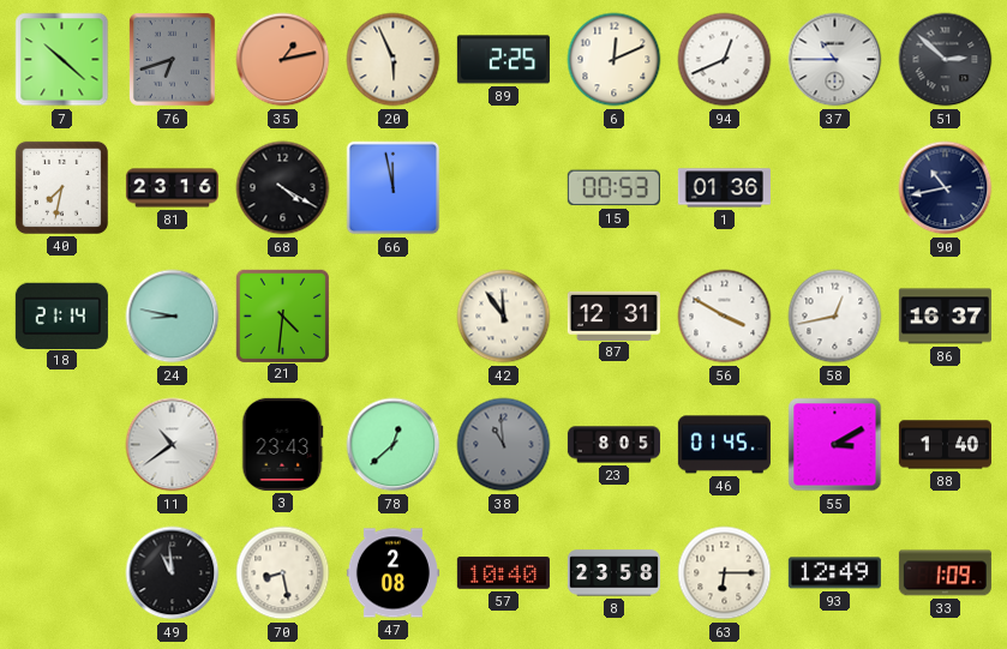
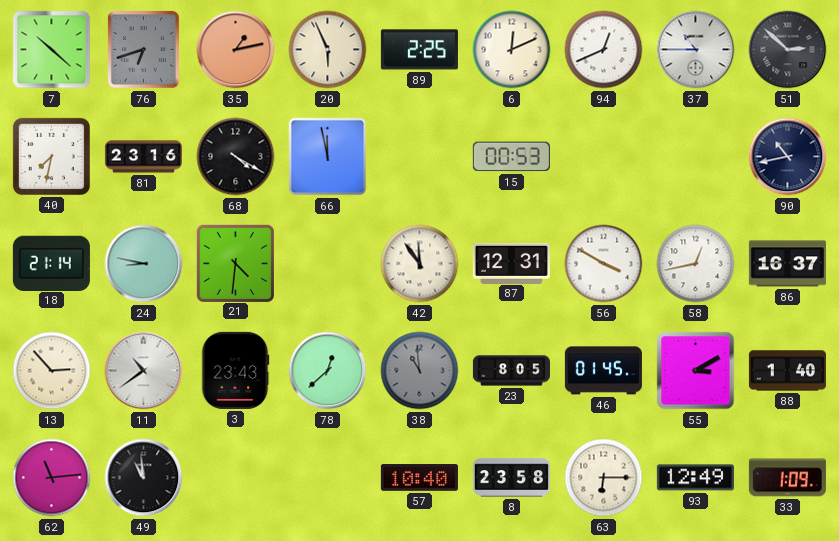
1: 01:36 -> none
13: none -> 2:53
62: none -> 11:14
70: 8:28 -> none
47: 2:08 -> none
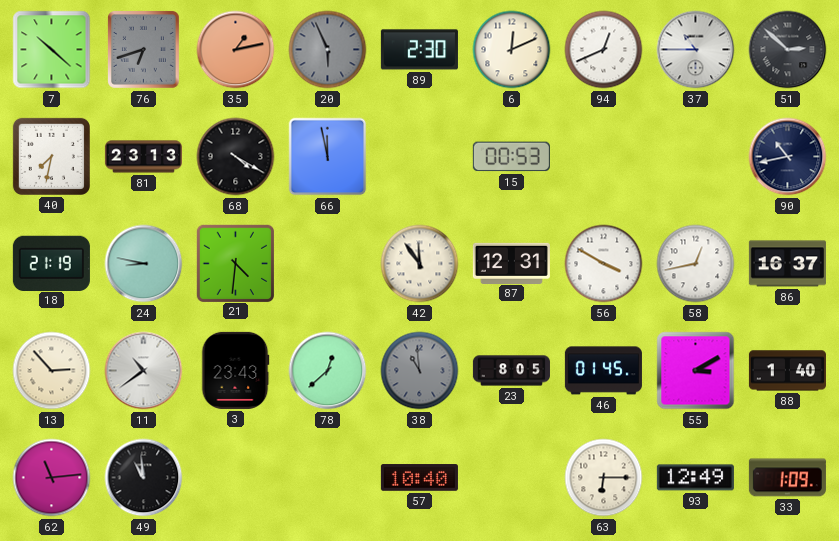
20 dial: cream -> grey
89: 2:25 -> 2:30
81: 23:16 -> 23:13
18: 21:14 -> 21:19
8: 23:58 -> none
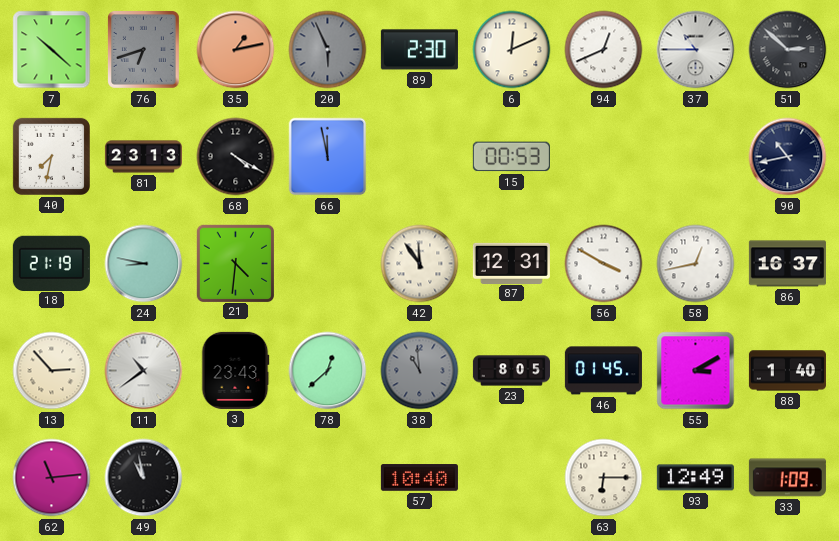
49: 10:59 -> 10:58
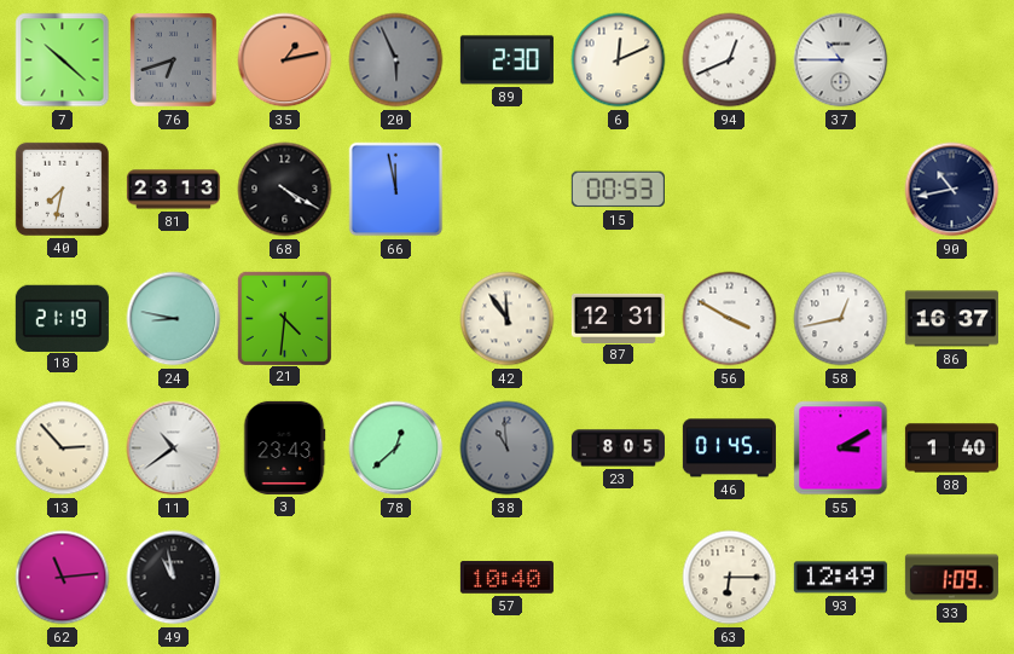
51: 2:52 -> none
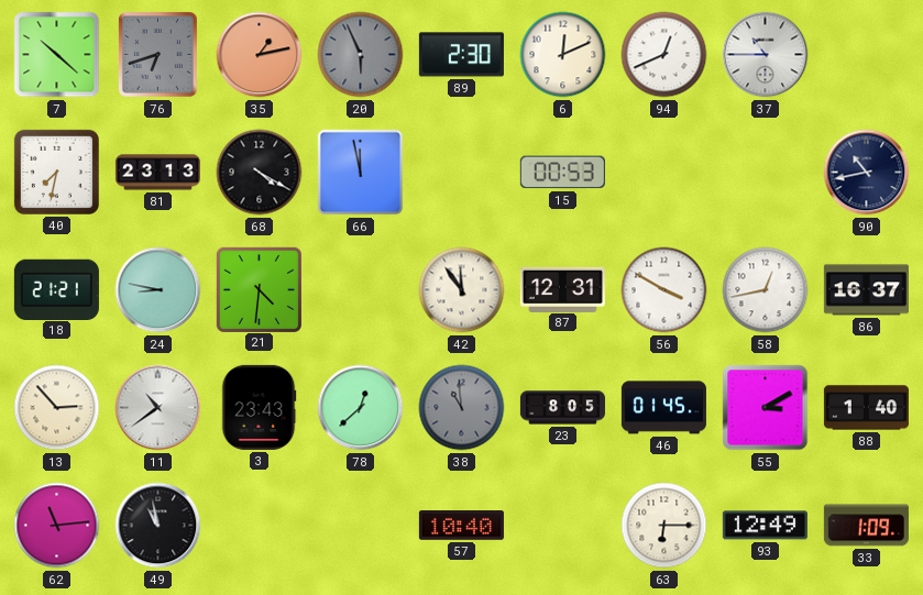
18: 21:19 -> 21:21
